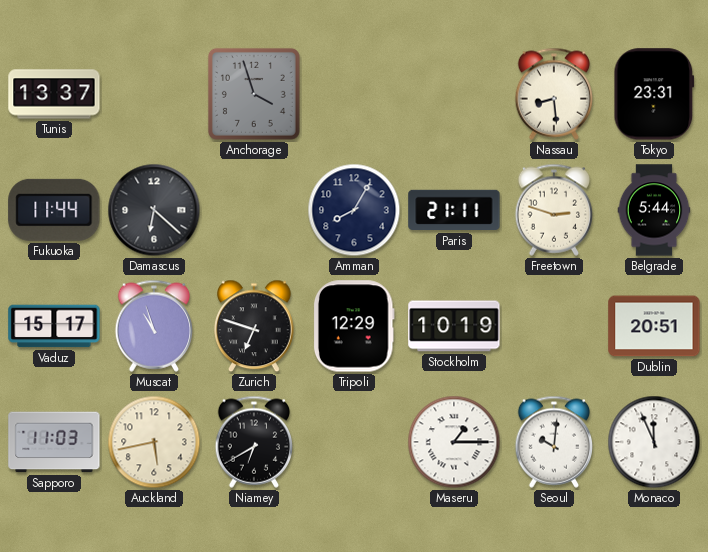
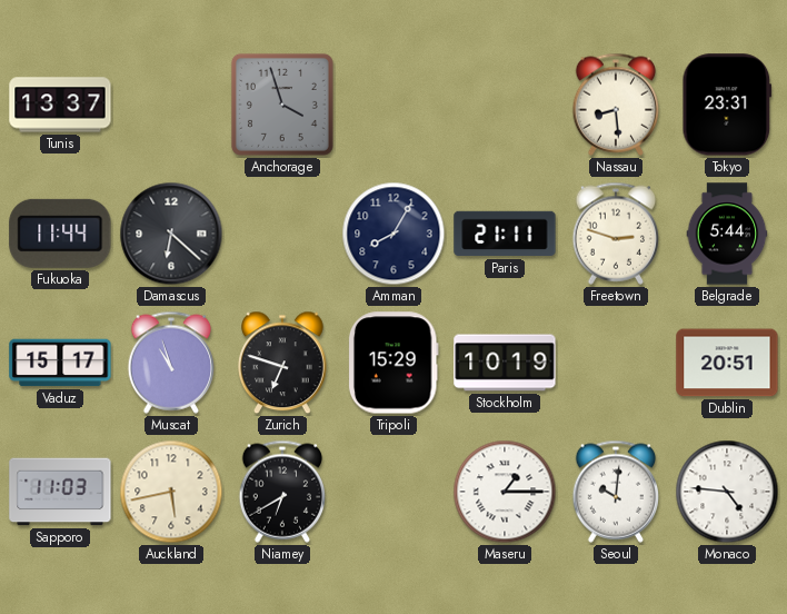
Tripoli: 12:29 -> 15:29
Monaco: 11:56 -> 4:46
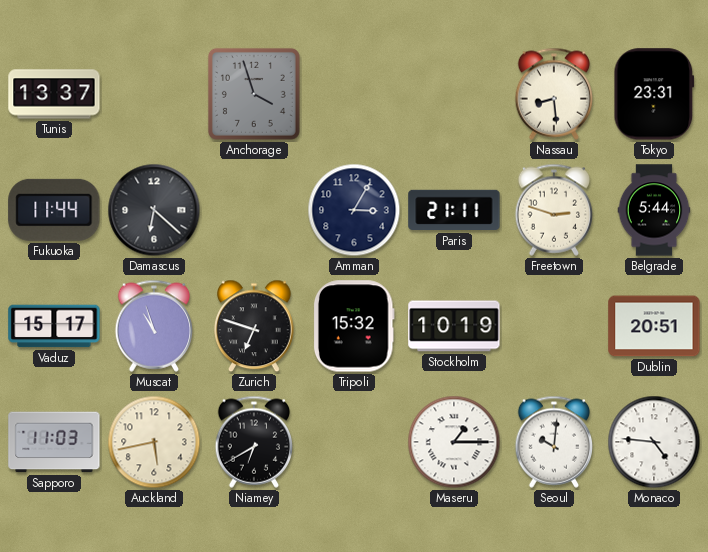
Amman: 8:05 -> 3:05
Tripoli: 15:29 -> 15:32
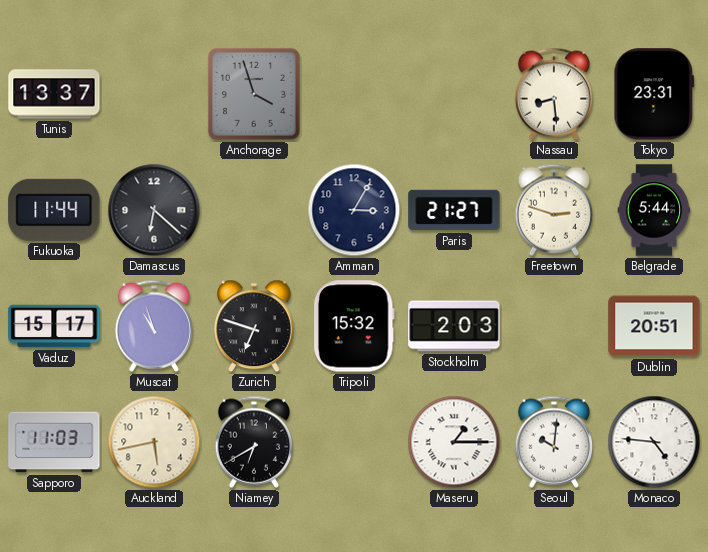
Paris: 21:11 -> 21:27
Stockholm: 10:19 -> 2:03
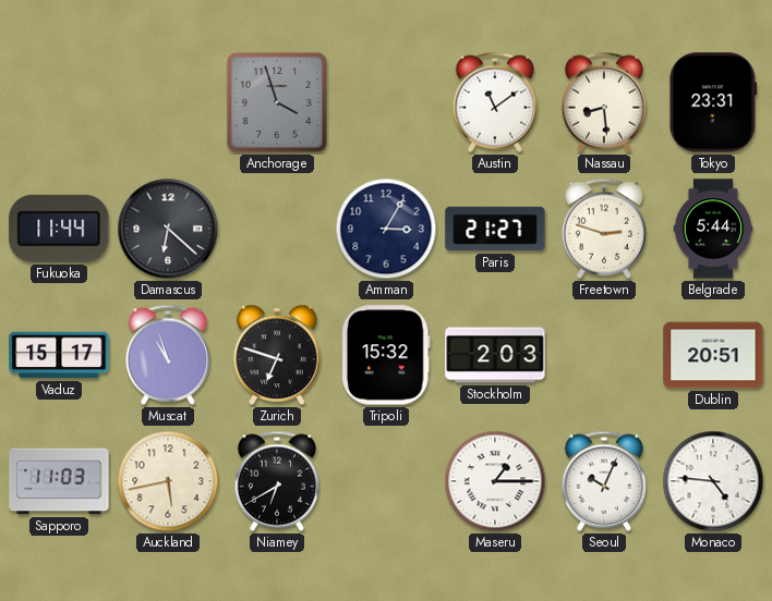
Tunis: 13:37 -> none
Austin: none -> 11:09
Seoul: 10:01 -> 10:04
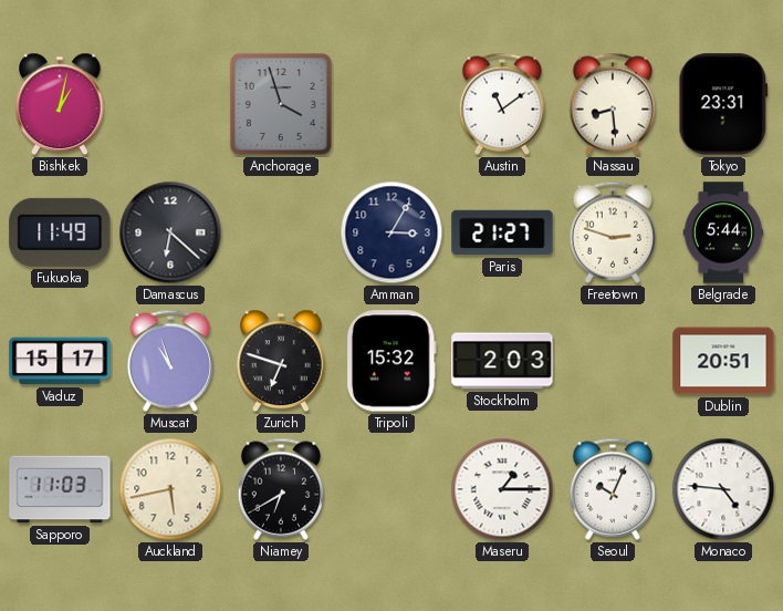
Bishkek: none -> 1:02
Fukuoka: 11:44 -> 11:49
